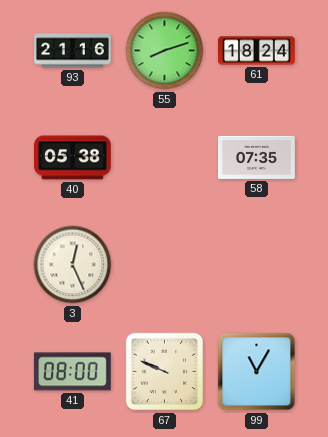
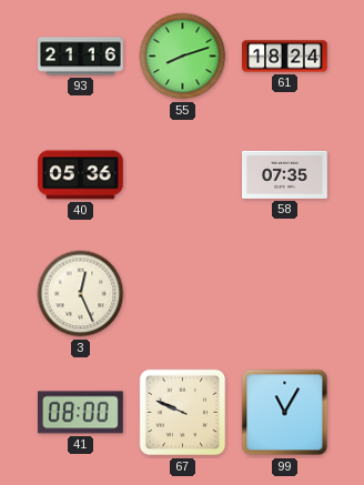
40: 05:38 -> 05:36
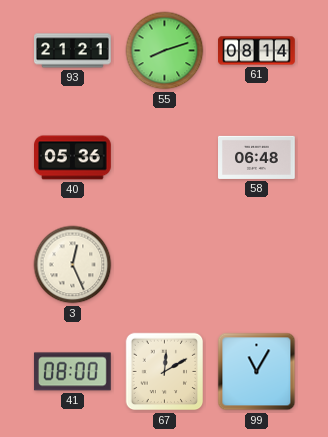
93: 21:16 -> 21:21
61: 18:24 -> 08:14
58: 07:35 -> 06:48
67: 9:49 -> 12:10
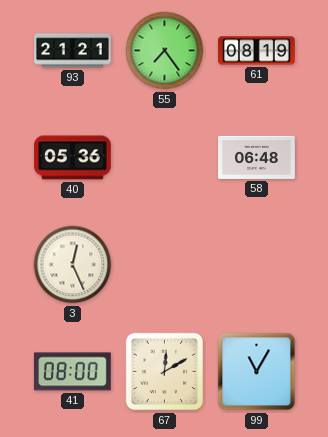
55: 8:12 -> 7:24
61: 08:14 -> 08:19
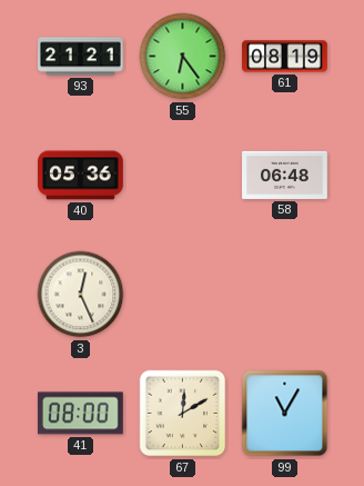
55: 7:24 -> 6:24
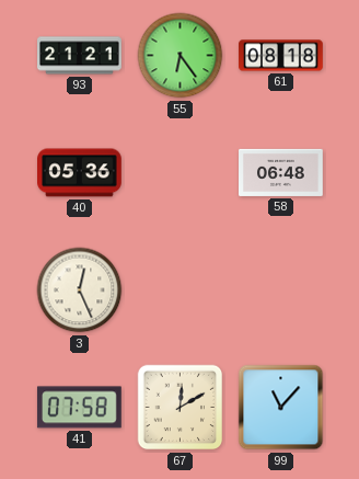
61: 08:19 -> 08:18
41: 08:00 -> 07:58
99: 11:05 -> 11:07
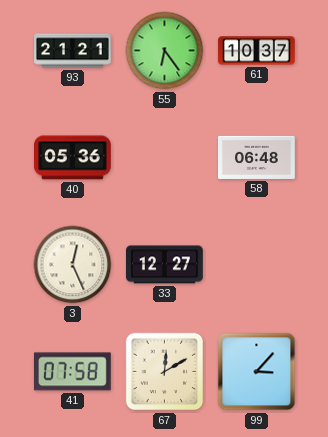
61: 08:18 -> 10:37
33: none -> 12:27
99: 11:07 -> 3:07
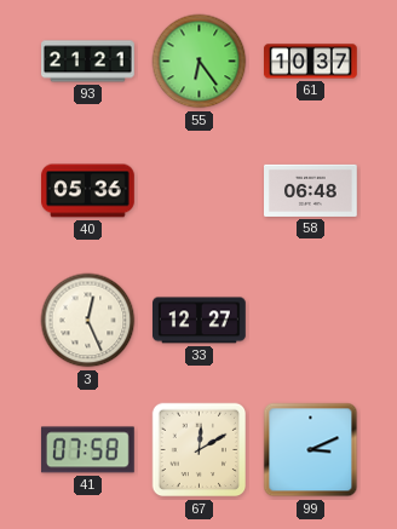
99: 3:07 -> 3:11
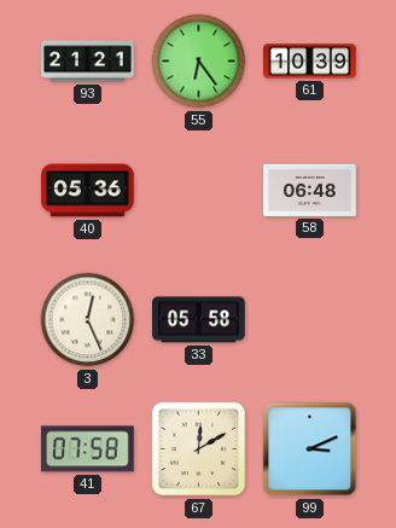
61: 10:37 -> 10:39
33: 12:27 -> 05:58
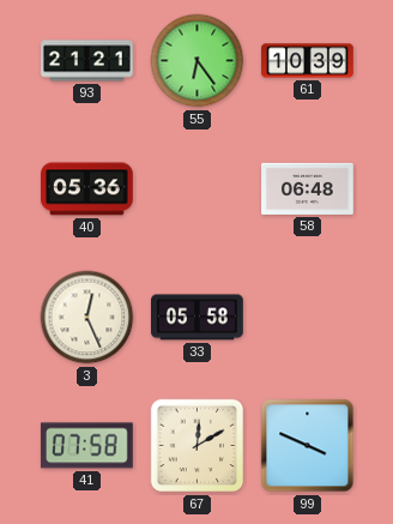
99: 3:11 -> 3:49
